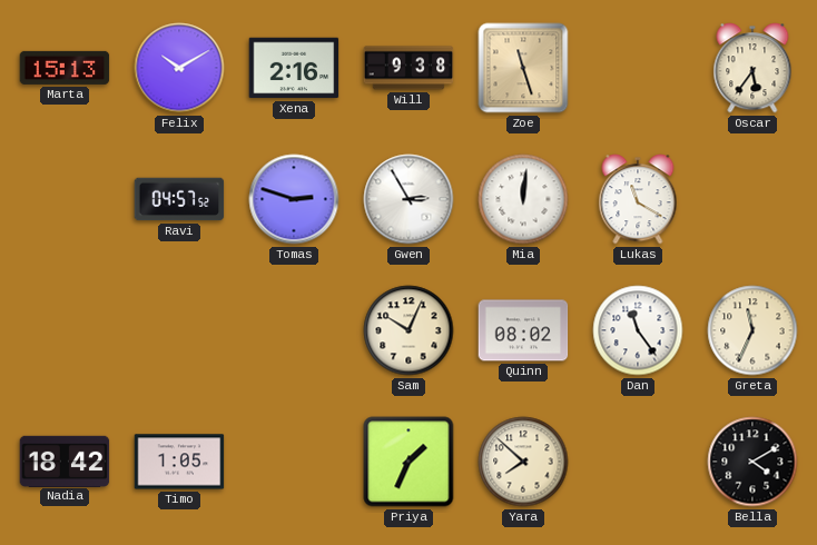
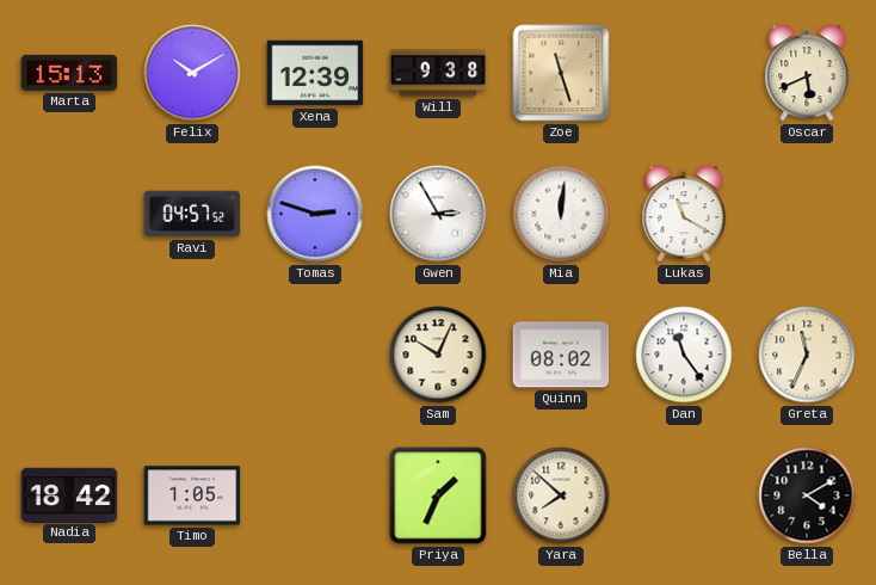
Xena: 2:16 -> 12:39
Oscar: 5:36 -> 5:41
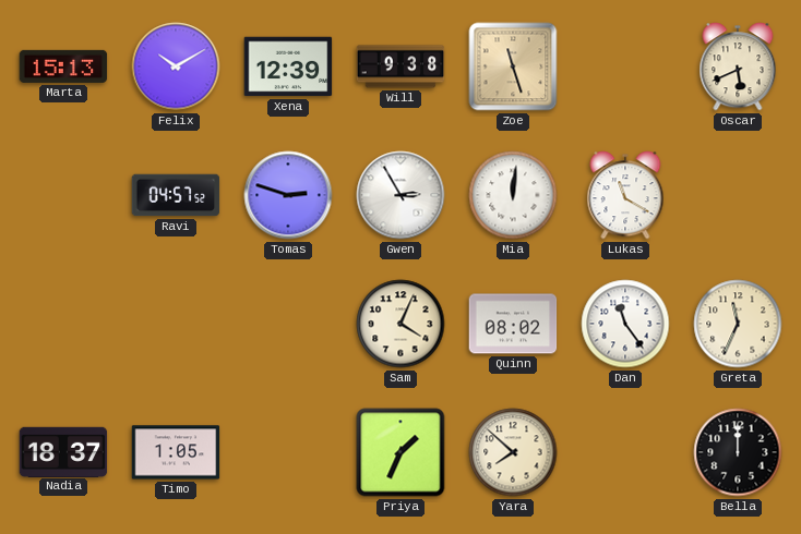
Sam: 10:04 -> 4:04
Nadia: 18:42 -> 18:37
Bella: 4:10 -> 12:00
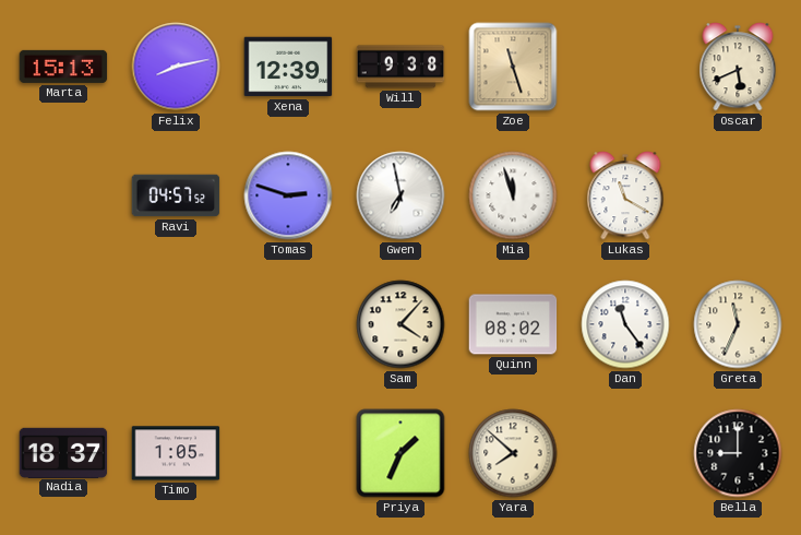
Felix: 10:10 -> 8:13
Gwen: 2:55 -> 6:58
Mia: 12:01 -> 11:57
Sam: 4:04 -> 4:07
Bella: 12:00 -> 9:00
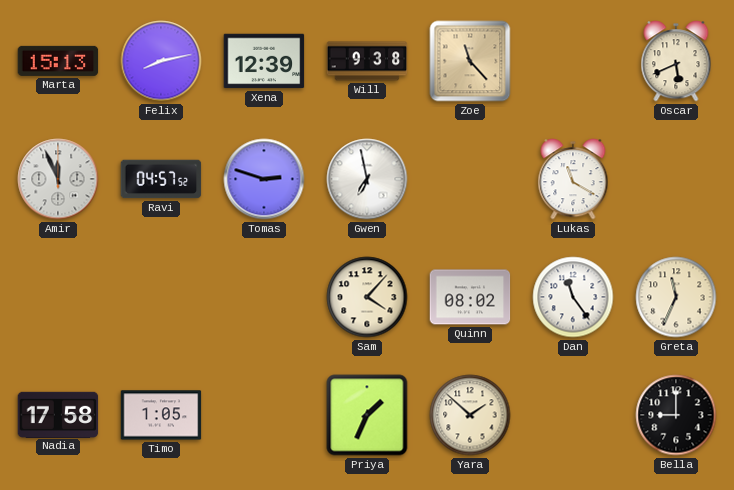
Zoe: 11:27 -> 11:23
Amir: none -> 11:56
Mia: 11:57 -> none
Nadia: 18:37 -> 17:58
Yara: 7:52 -> 1:52
